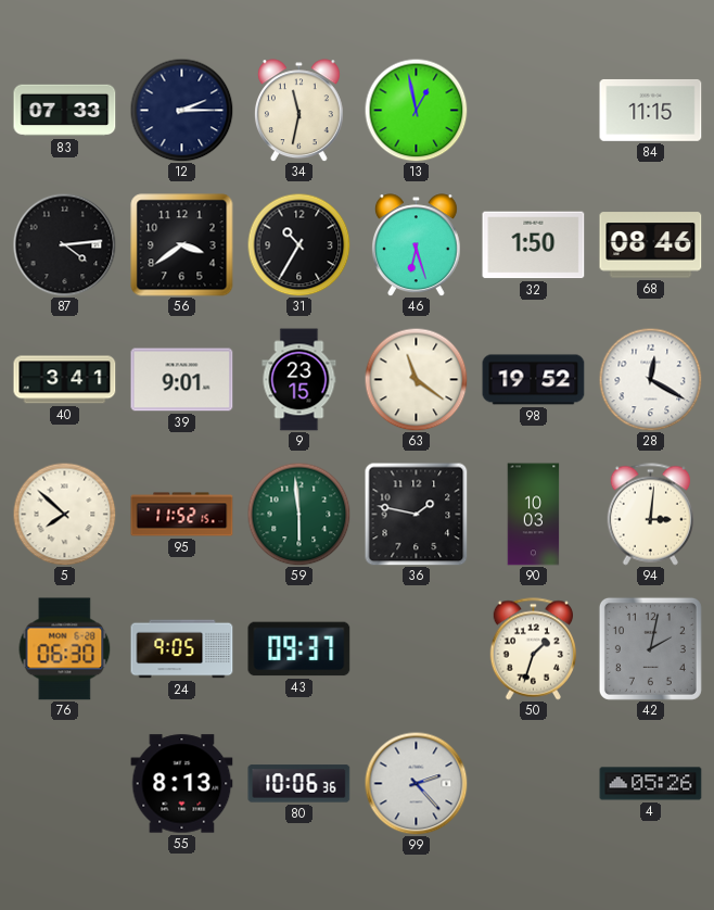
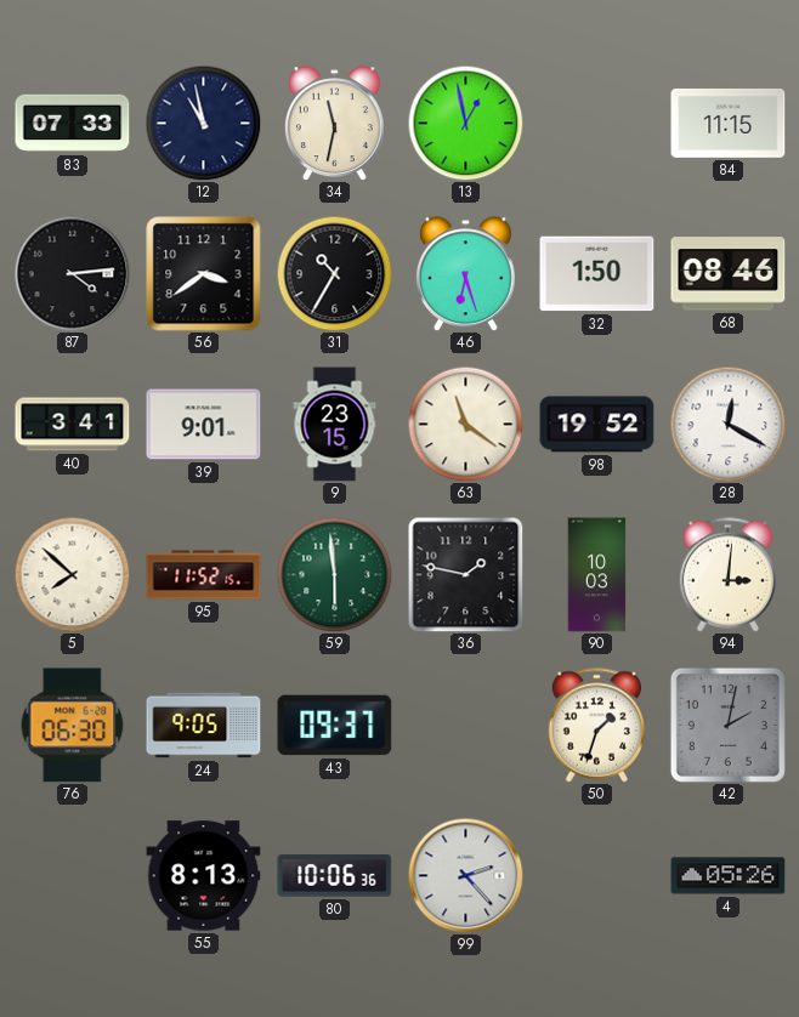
12: 2:15 -> 10:58
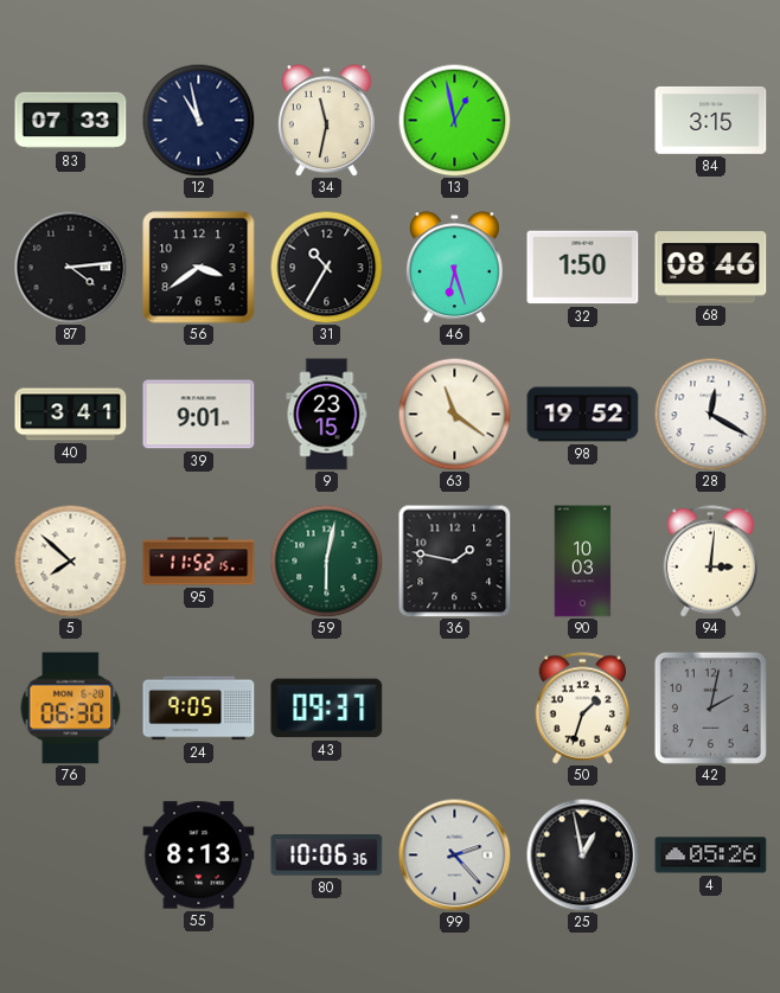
84: 11:15 -> 3:15
59: 5:59 -> 6:02
25: none -> 12:58
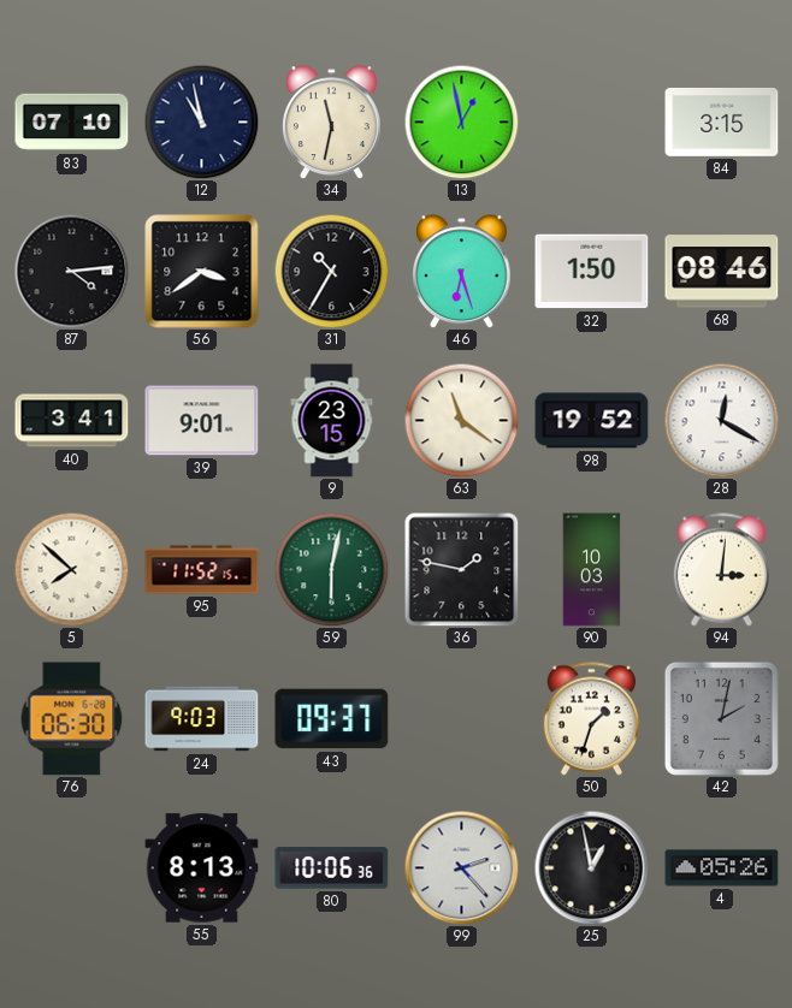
83: 07:33 -> 07:10
24: 9:05 -> 9:03
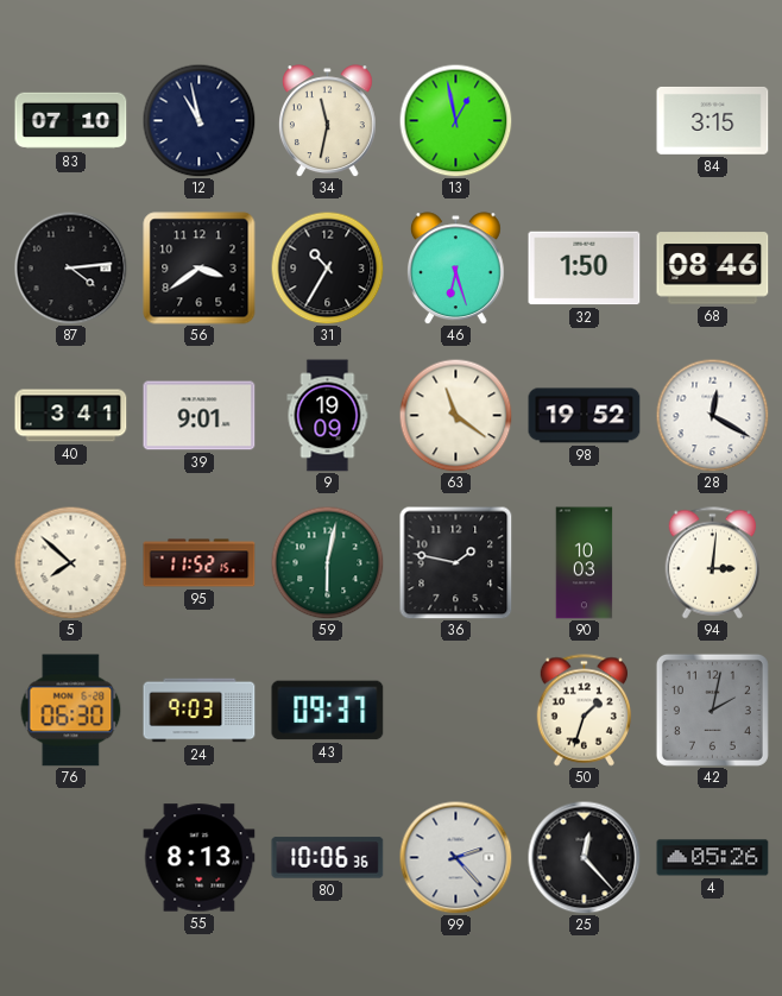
9: 23:15 -> 19:09
25: 12:58 -> 12:23
